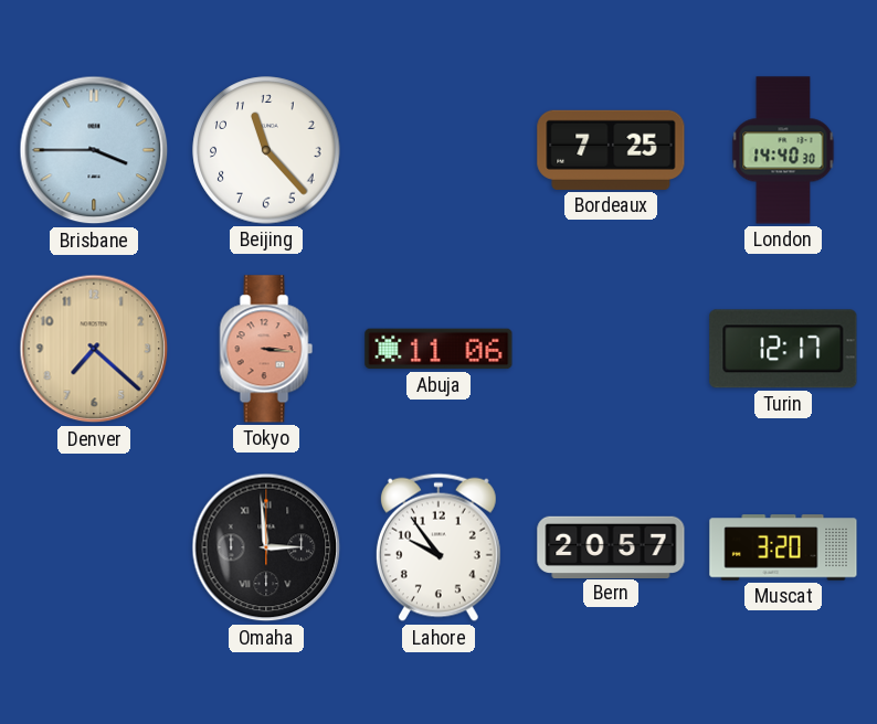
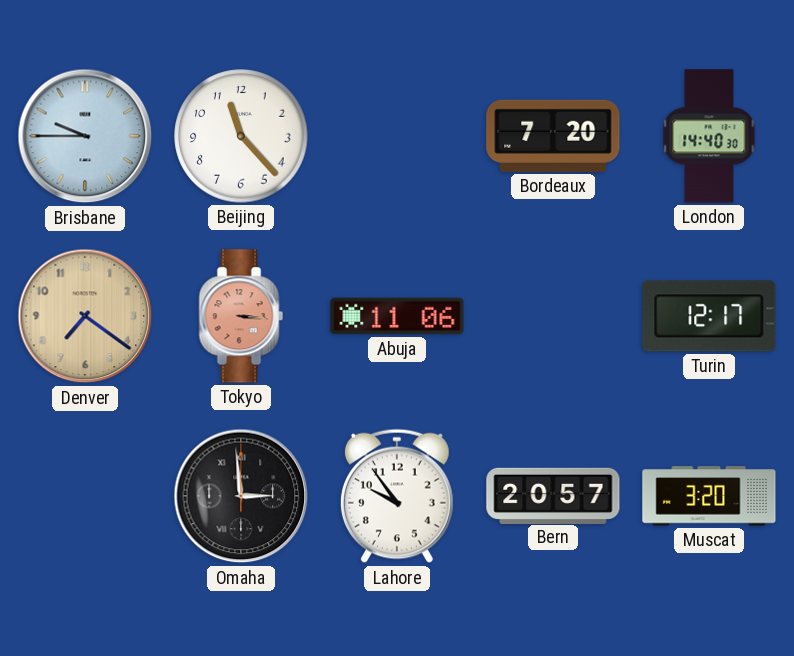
Brisbane: 3:45 -> 9:45
Bordeaux: 7:25 -> 7:20
Denver: 7:22 -> 7:21
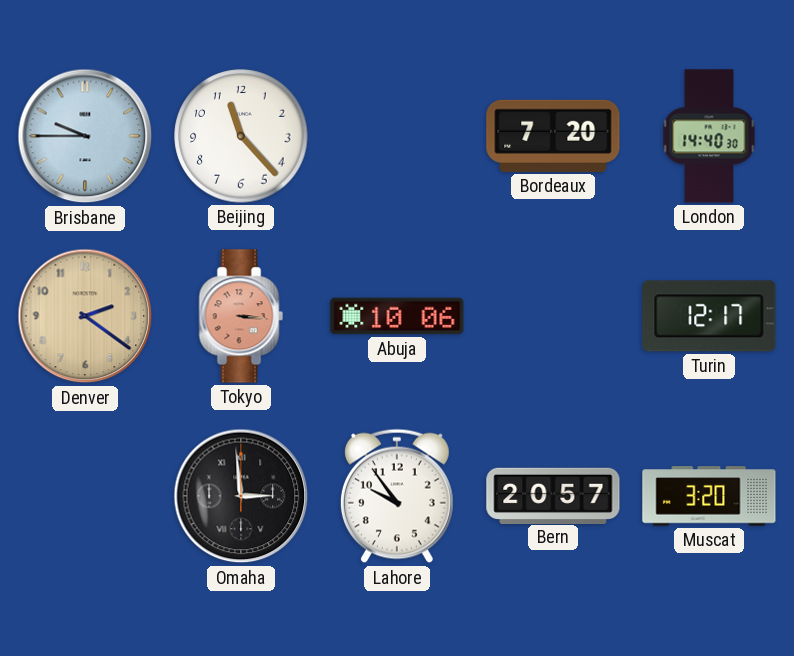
Denver: 7:21 -> 2:21
Abuja: 11:06 -> 10:06
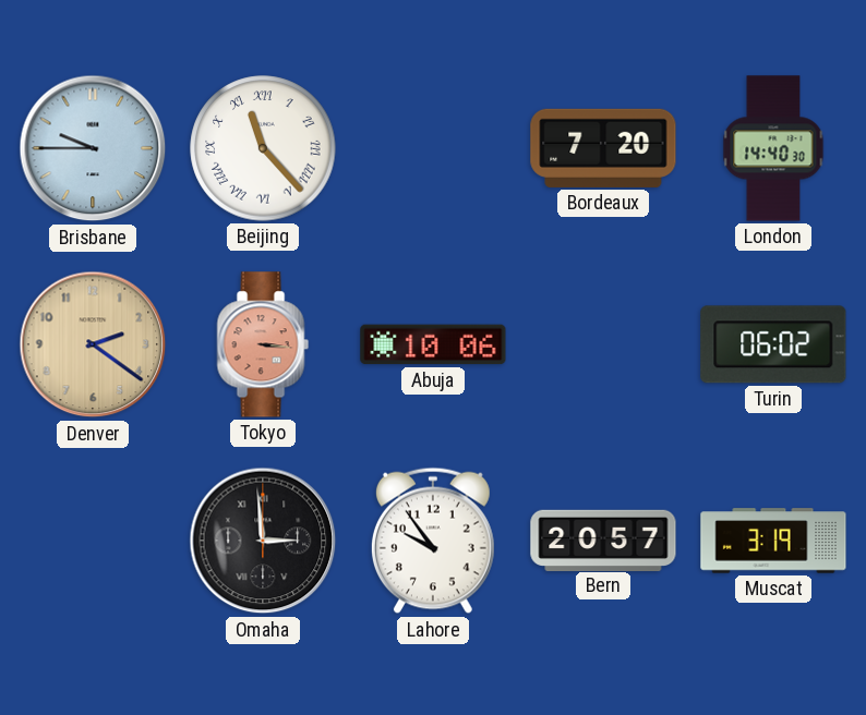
Beijing numerals: Arabic -> Roman
Turin: 12:17 -> 06:02
Muscat: 3:20 -> 3:19
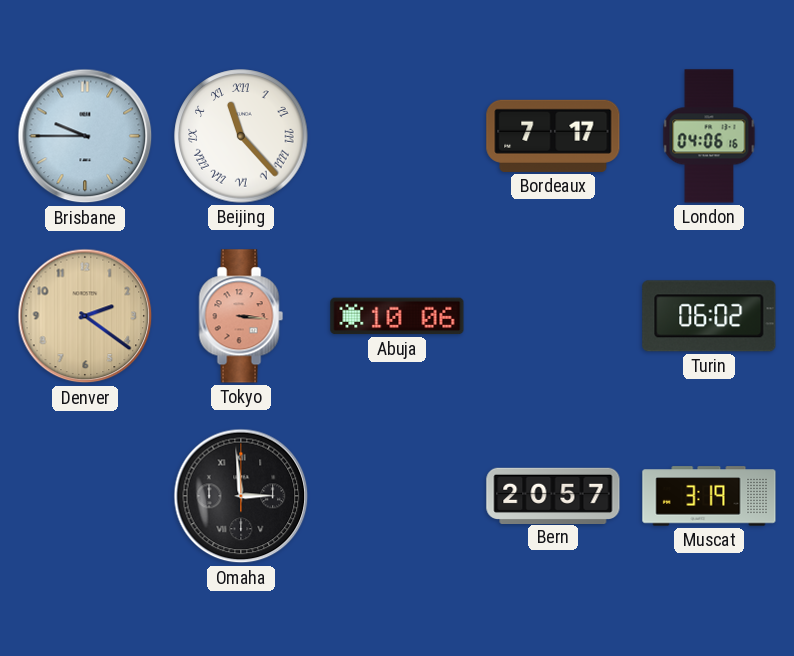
Bordeaux: 7:20 -> 7:17
London: 14:40 -> 04:06
Lahore: 9:54 -> none
